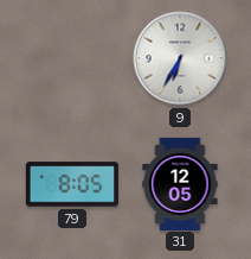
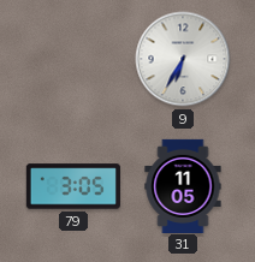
79: 8:05 -> 3:05
31: 12:05 -> 11:05
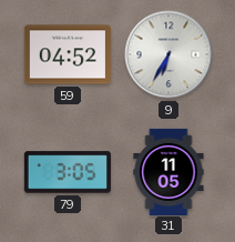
59: none -> 04:52
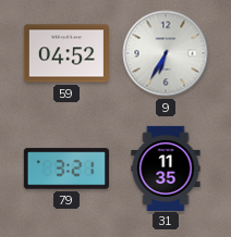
79: 3:05 -> 3:21
31: 11:05 -> 11:35
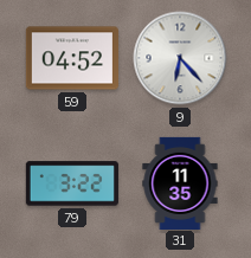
9: 6:35 -> 6:23
79: 3:21 -> 3:22
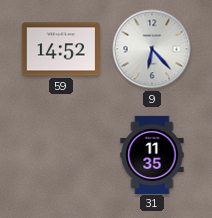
59: 04:52 -> 14:52
79: 3:22 -> none
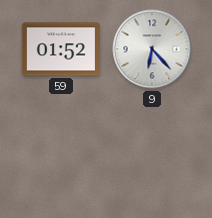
59: 14:52 -> 01:52
31: 11:35 -> none
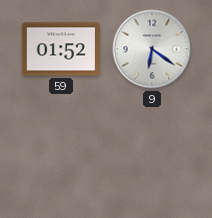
9: 6:23 -> 6:21
